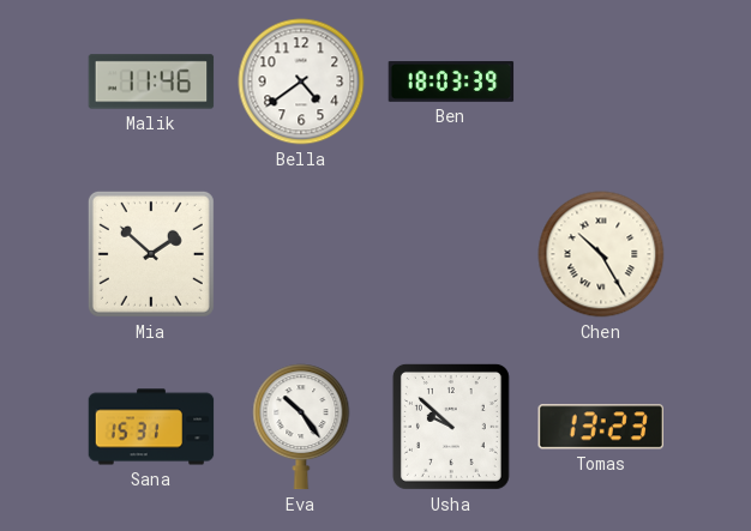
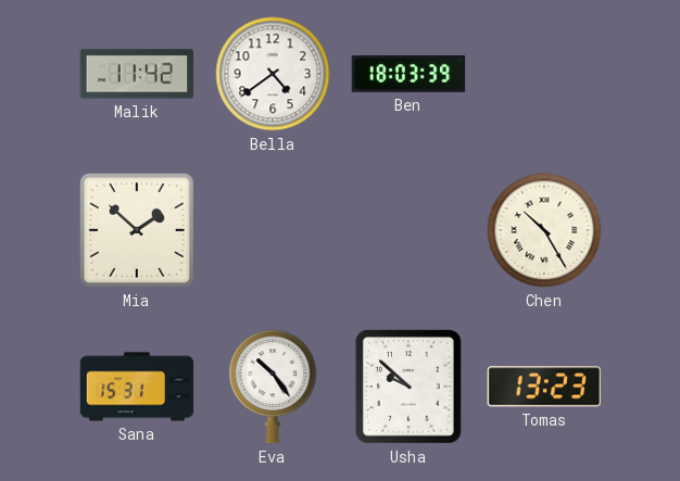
Malik: 11:46 -> 11:42
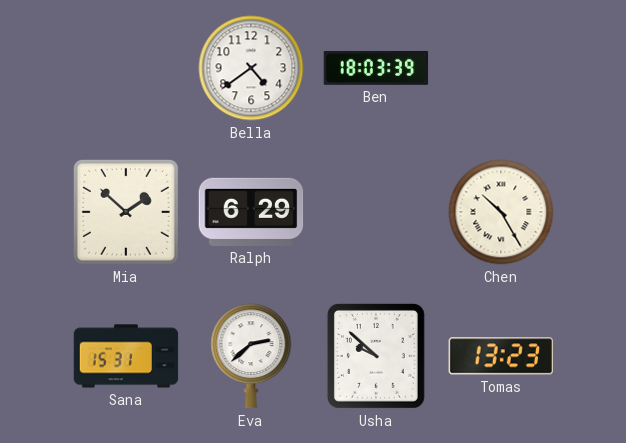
Malik: 11:42 -> none
Ralph: none -> 6:29
Eva: 10:24 -> 2:38
